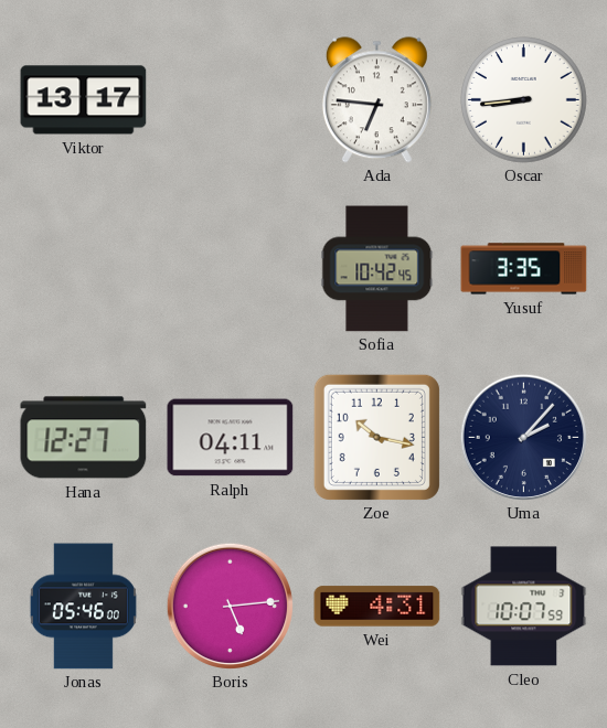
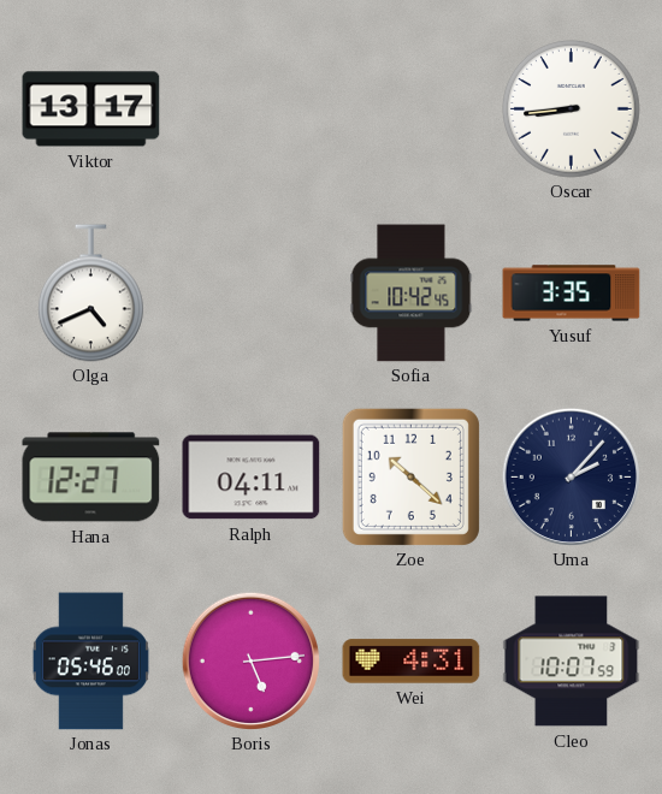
Ada: 6:46 -> none
Olga: none -> 4:41
Zoe: 10:17 -> 10:22
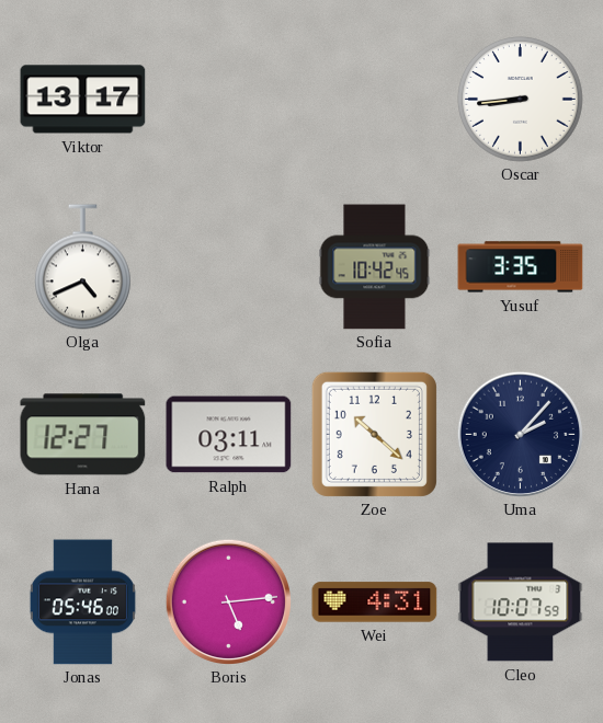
Ralph: 04:11 -> 03:11
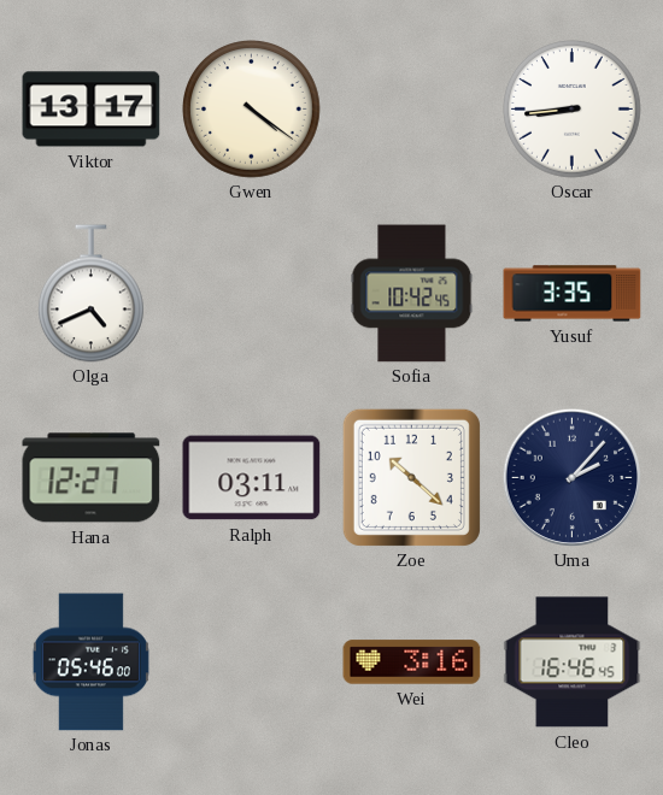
Gwen: none -> 4:21
Boris: 5:14 -> none
Wei: 4:31 -> 3:16
Cleo: 10:07 -> 16:46
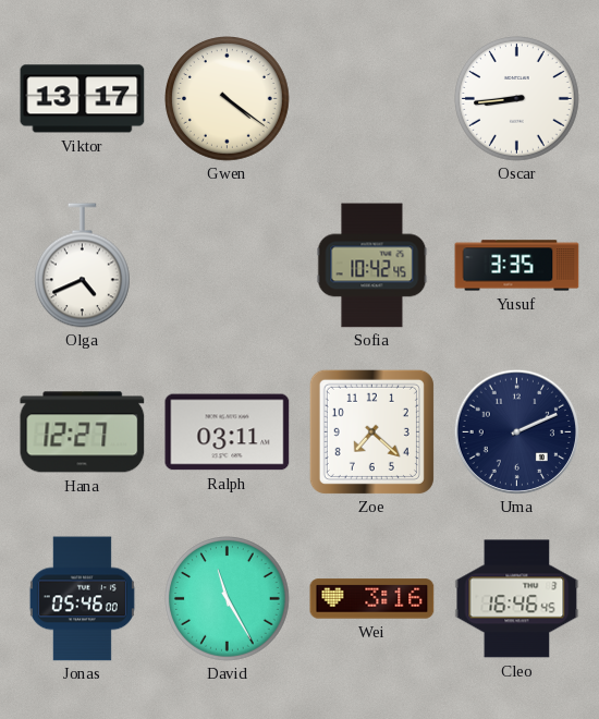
Zoe: 10:22 -> 7:22
Uma: 2:07 -> 2:11
David: none -> 11:25
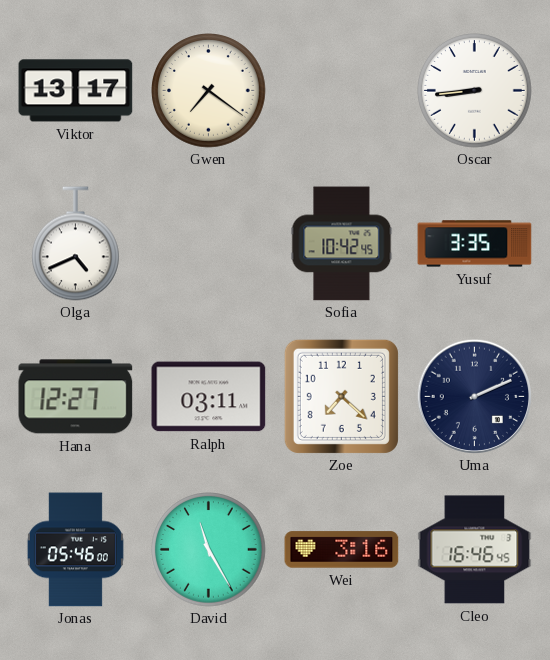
Gwen: 4:21 -> 7:21
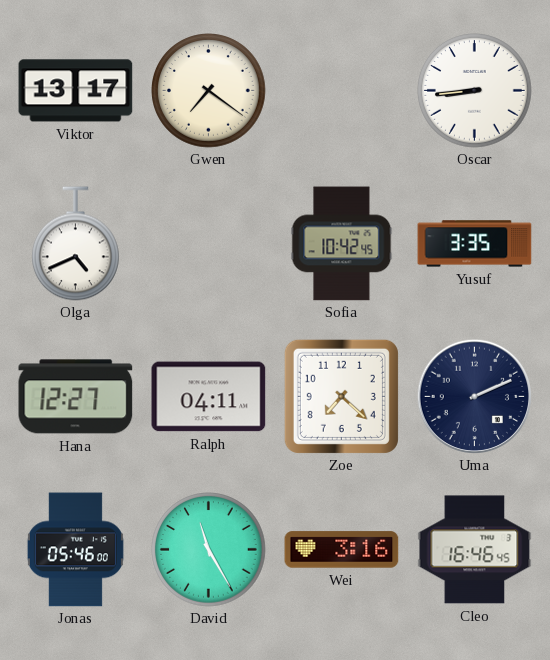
Ralph: 03:11 -> 04:11
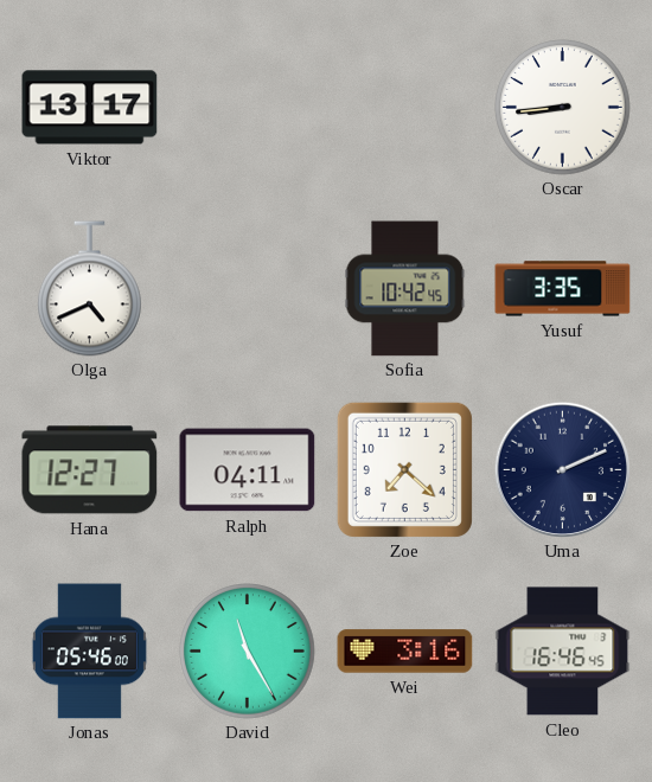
Gwen: 7:21 -> none
